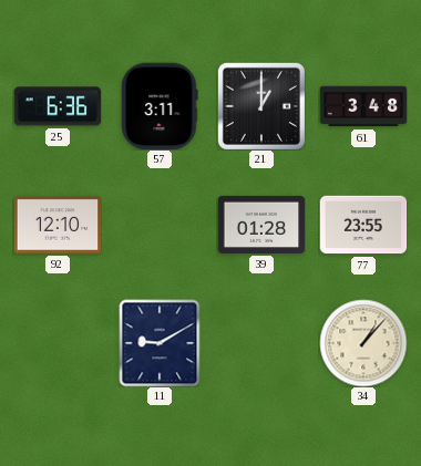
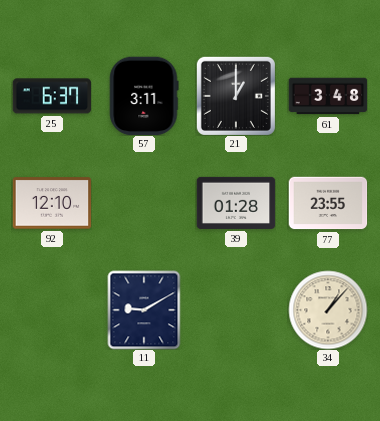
25: 6:36 -> 6:37
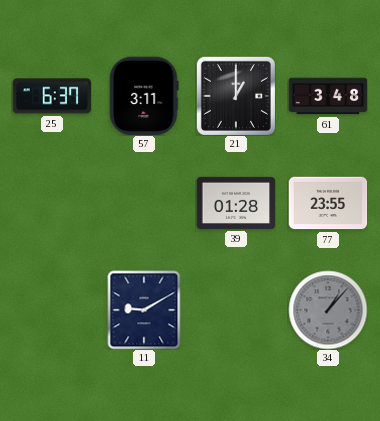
92: 12:10 -> none
34 dial: cream -> grey
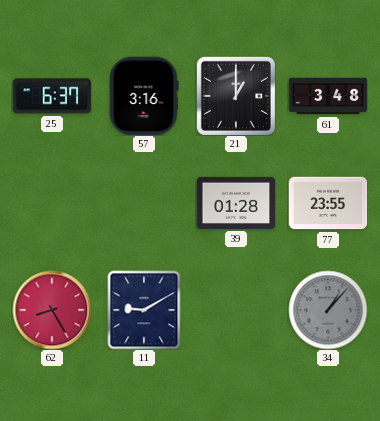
57: 3:11 -> 3:16
62: none -> 8:25
